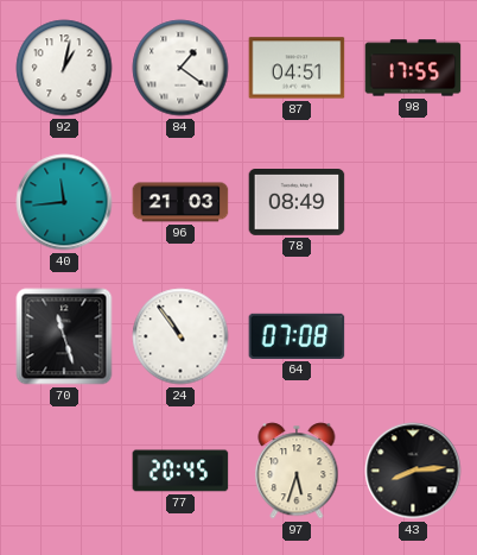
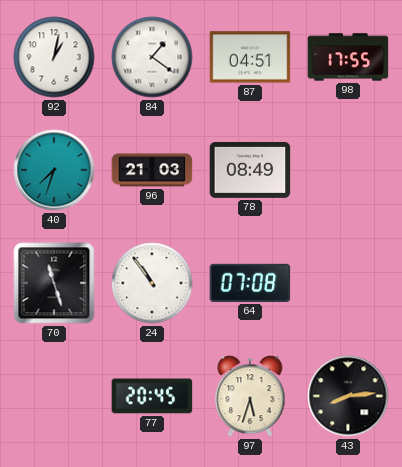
40: 11:44 -> 7:33
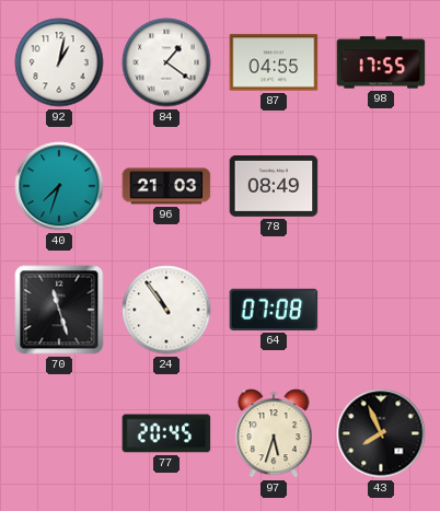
87: 04:51 -> 04:55
43: 8:14 -> 7:56
